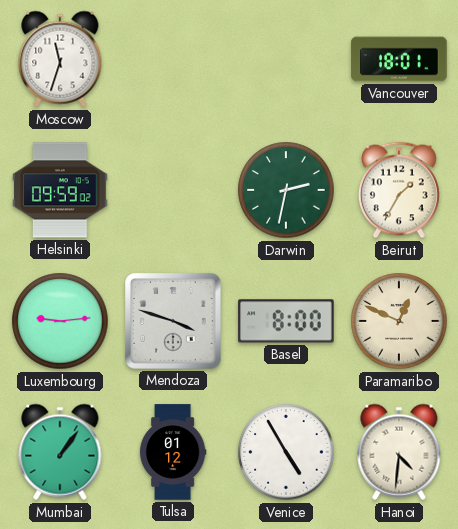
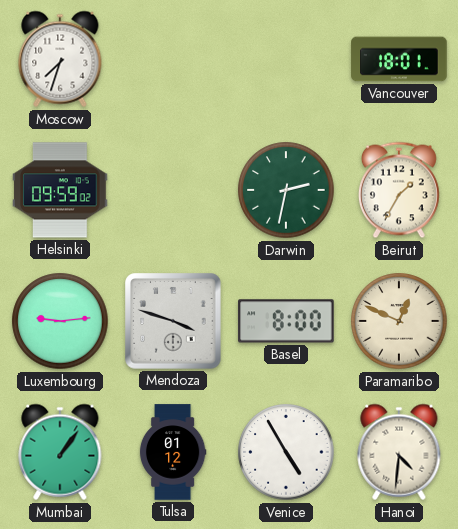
Moscow: 11:33 -> 7:33
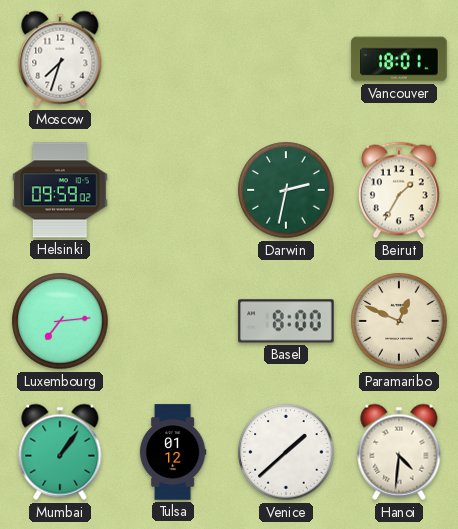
Luxembourg: 9:14 -> 7:14
Mendoza: 3:48 -> none
Venice: 4:55 -> 1:38
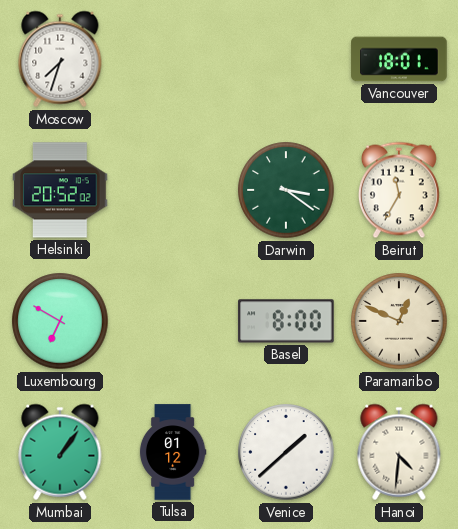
Helsinki: 09:59 -> 20:52
Darwin: 2:32 -> 3:21
Beirut: 1:35 -> 11:35
Luxembourg: 7:14 -> 6:50
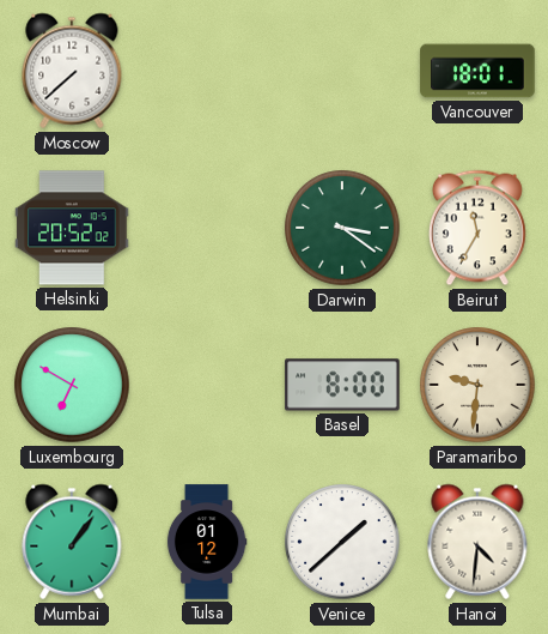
Moscow: 7:33 -> 7:38
Paramaribo: 12:49 -> 9:31
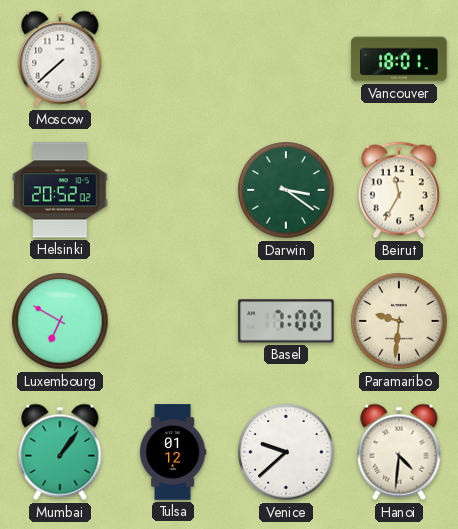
Basel: 8:00 -> 7:00
Venice: 1:38 -> 9:38
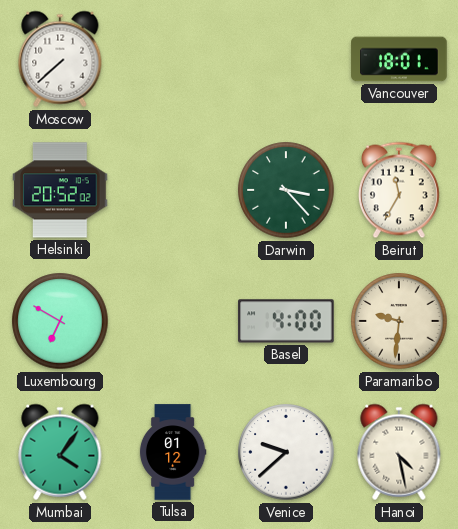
Darwin: 3:21 -> 3:23
Basel: 7:00 -> 4:00
Mumbai: 1:06 -> 4:06
Hanoi: 4:31 -> 4:28
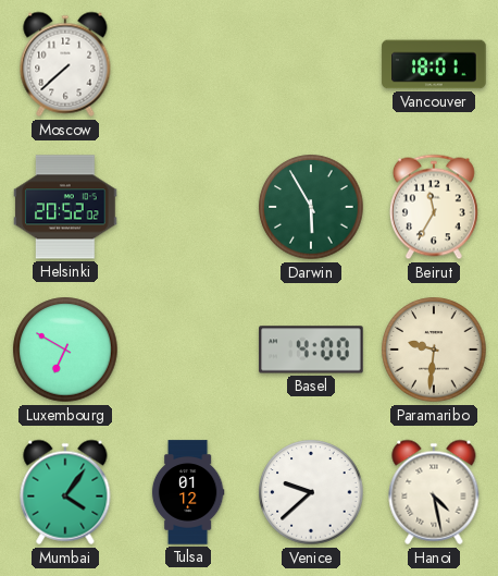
Darwin: 3:23 -> 5:55
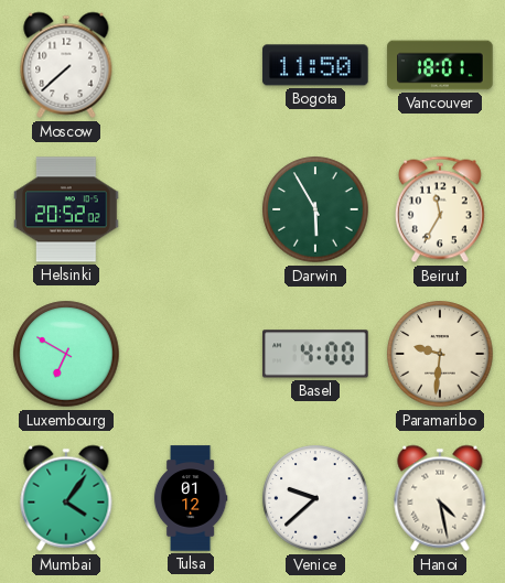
Bogota: none -> 11:50
